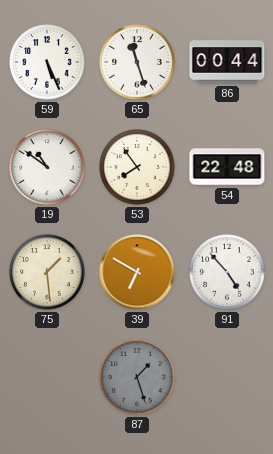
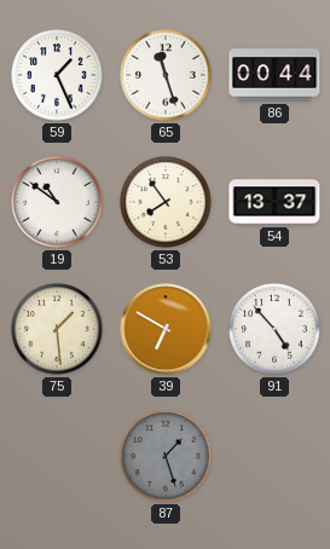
59: 5:26 -> 1:26
54: 22:48 -> 13:37
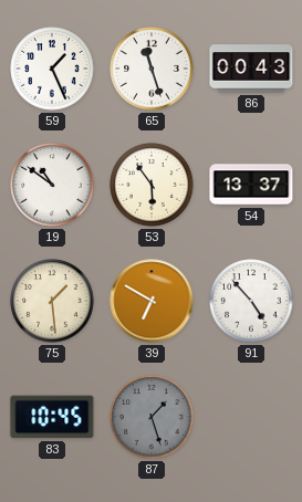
86: 00:44 -> 00:43
53: 7:54 -> 5:54
83: none -> 10:45
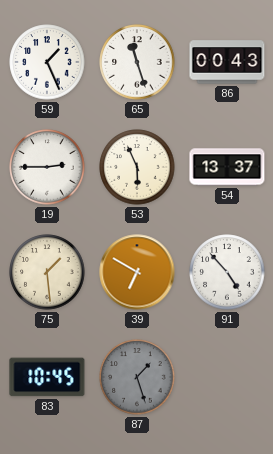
19: 10:51 -> 2:45
53: 5:54 -> 5:56
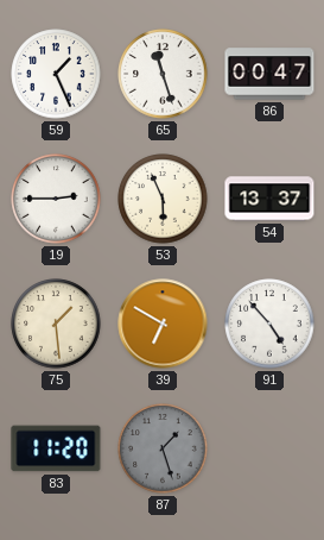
86: 00:43 -> 00:47
83: 10:45 -> 11:20
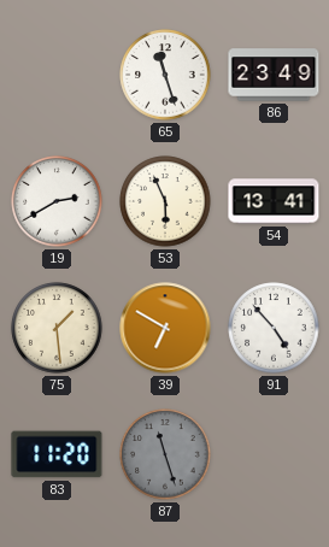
59: 1:26 -> none
86: 00:47 -> 23:49
19: 2:45 -> 2:40
54: 13:37 -> 13:41
87: 1:27 -> 11:27
